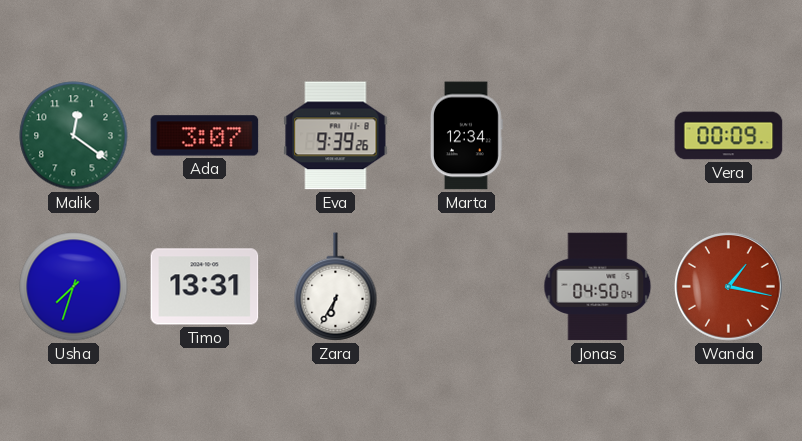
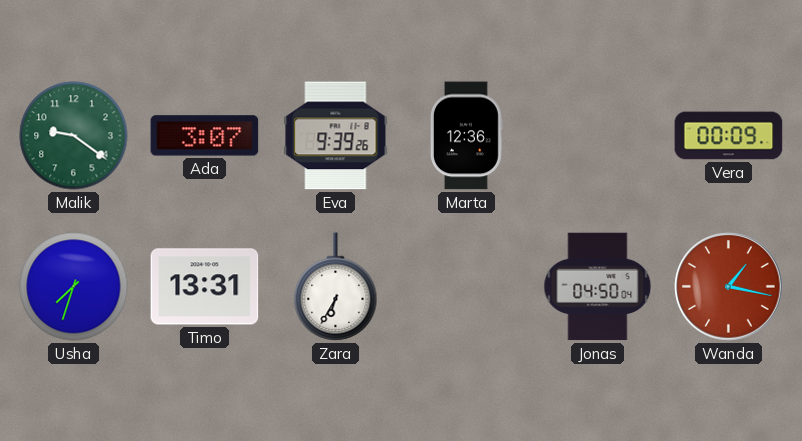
Malik: 12:21 -> 9:21
Marta: 12:34 -> 12:36
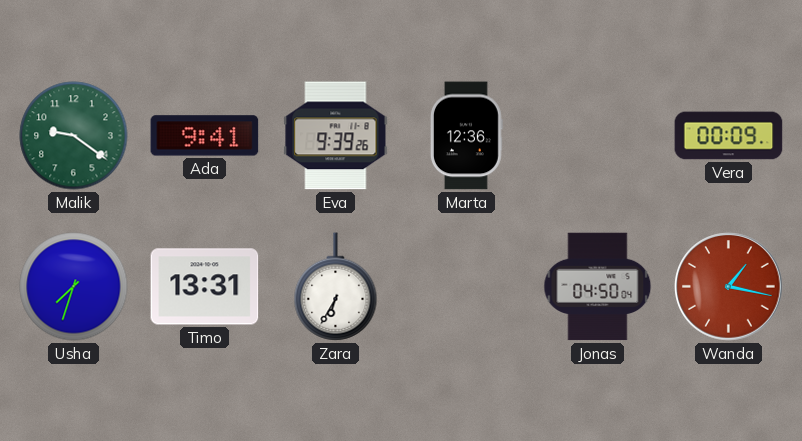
Ada: 3:07 -> 9:41
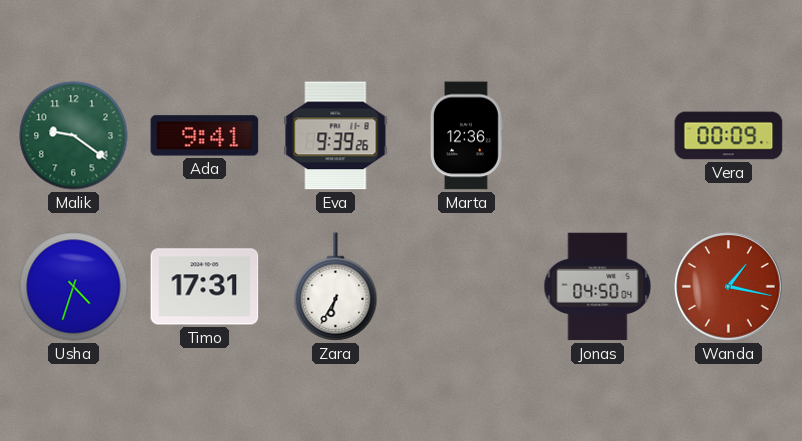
Usha: 7:33 -> 4:33
Timo: 13:31 -> 17:31
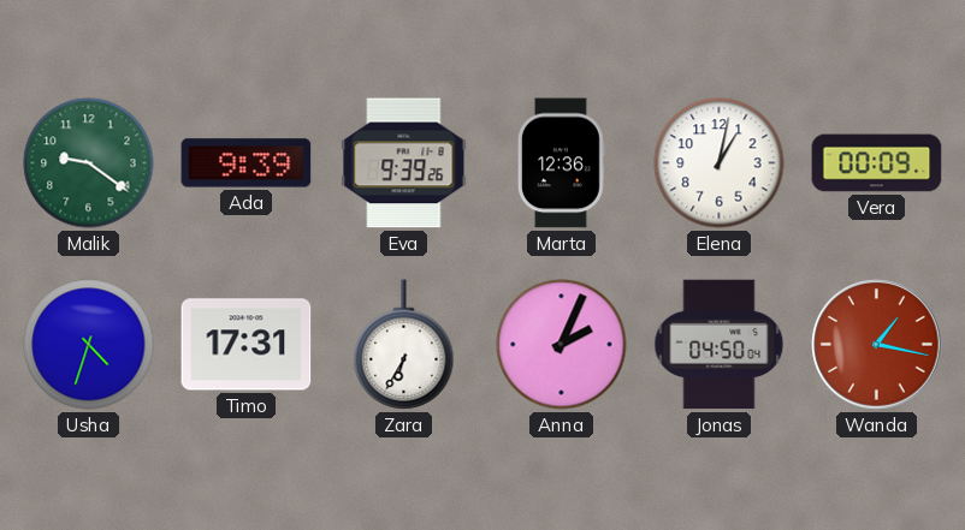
Ada: 9:41 -> 9:39
Elena: none -> 1:02
Anna: none -> 2:04
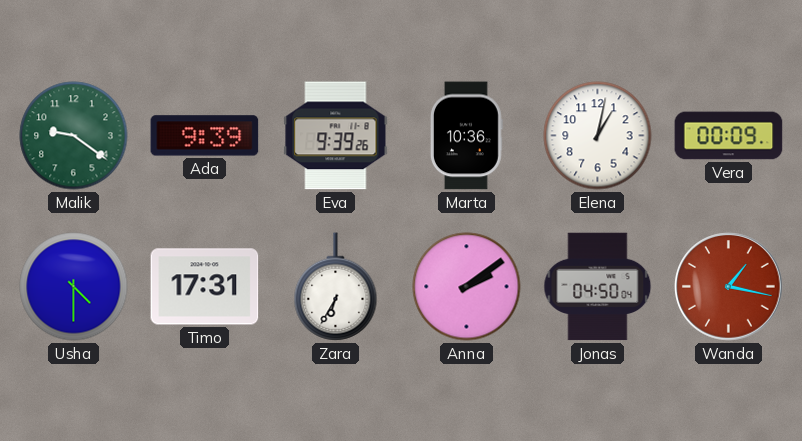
Marta: 12:36 -> 10:36
Usha: 4:33 -> 4:30
Anna: 2:04 -> 2:09
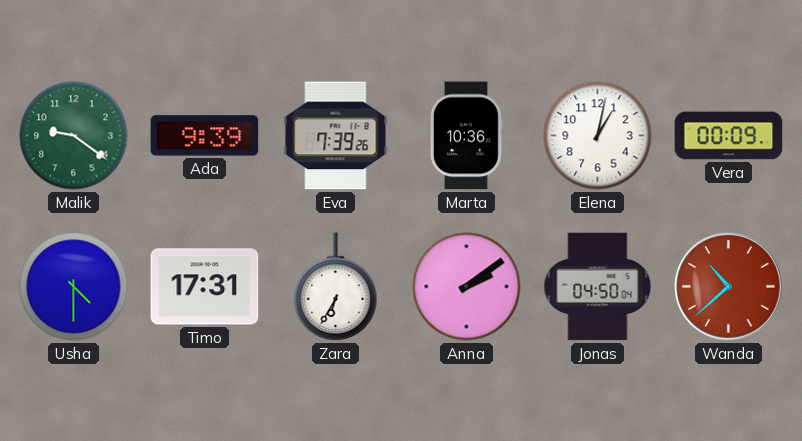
Eva: 9:39 -> 7:39
Wanda: 1:17 -> 10:38
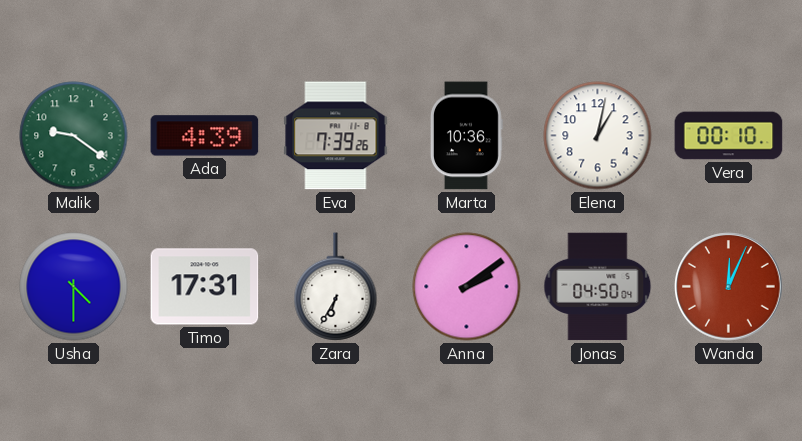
Ada: 9:39 -> 4:39
Vera: 00:09 -> 00:10
Wanda: 10:38 -> 12:04
